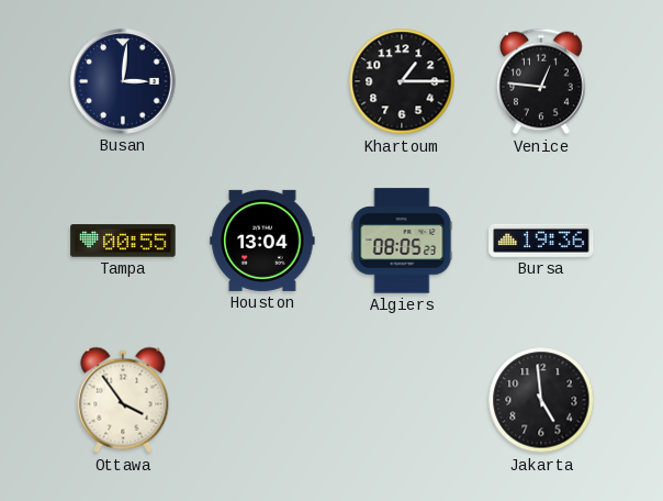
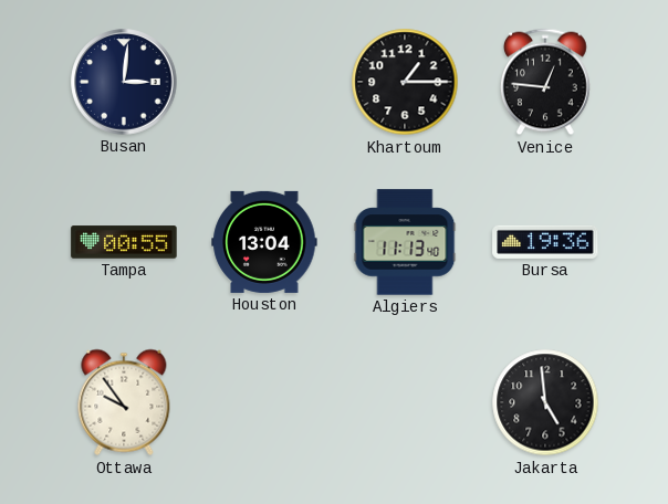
Algiers: 08:05 -> 11:13
Ottawa: 3:54 -> 9:54
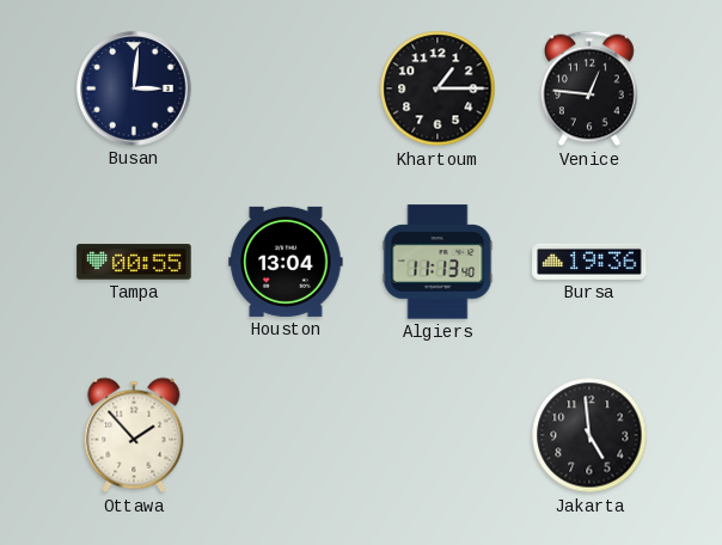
Ottawa: 9:54 -> 1:53
